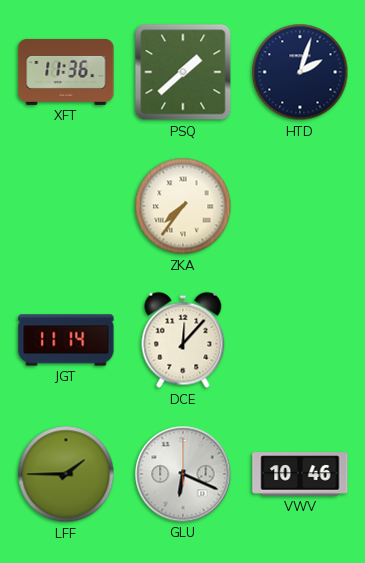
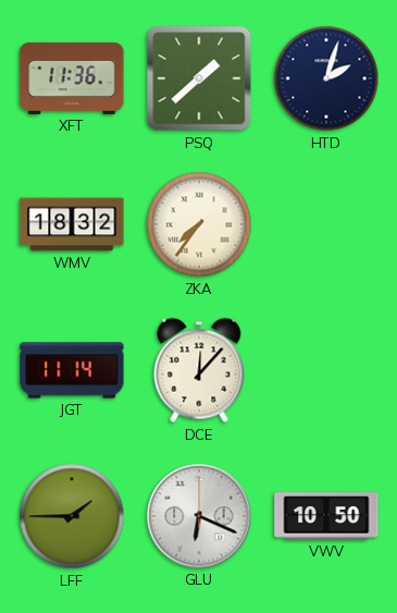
WMV: none -> 18:32
VWV: 10:46 -> 10:50
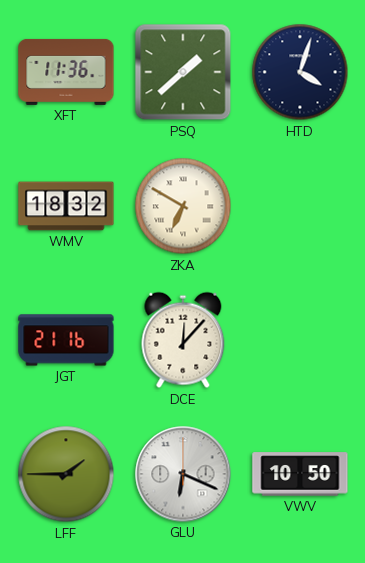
HTD: 2:03 -> 4:03
ZKA: 7:36 -> 6:50
JGT: 11:14 -> 21:16
